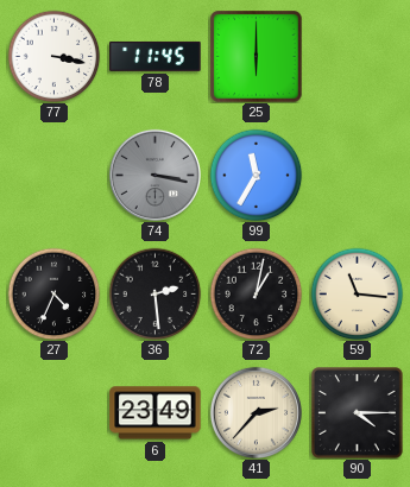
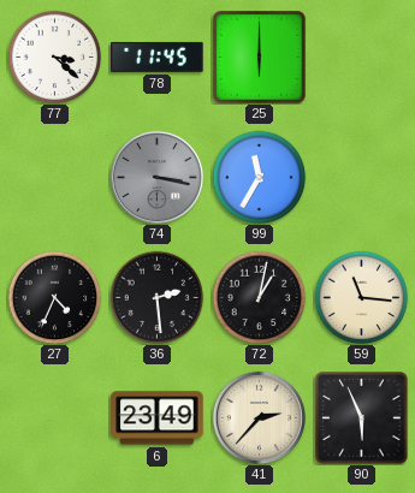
77: 3:17 -> 3:22
90: 4:15 -> 5:56
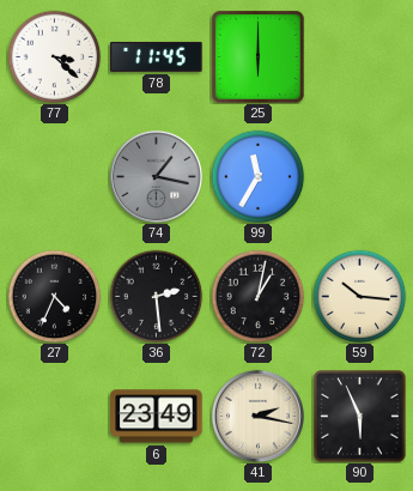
74: 3:17 -> 1:17
59: 11:16 -> 10:16
41: 2:37 -> 2:17
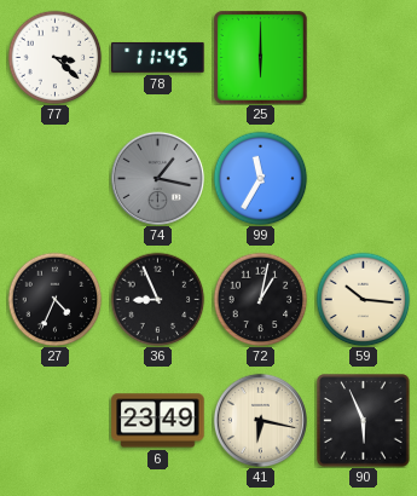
36: 2:29 -> 8:56
41: 2:17 -> 6:17
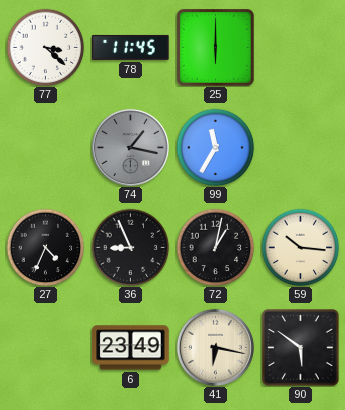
90: 5:56 -> 5:51
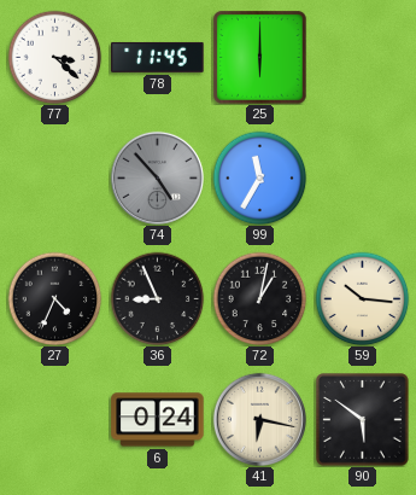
74: 1:17 -> 4:53
6: 23:49 -> 0:24
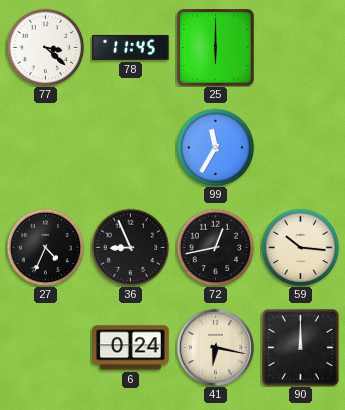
74: 4:53 -> none
72: 1:02 -> 12:43
90: 5:51 -> 12:00
